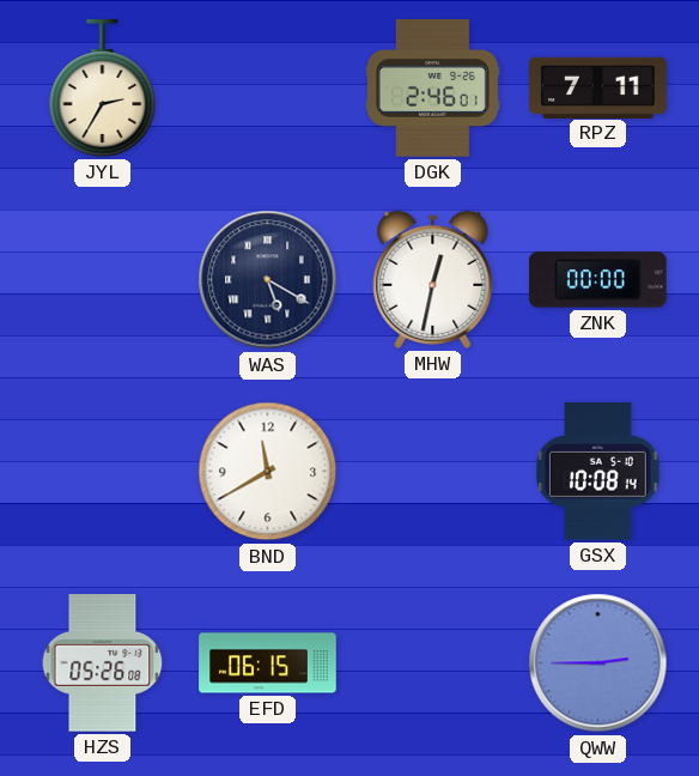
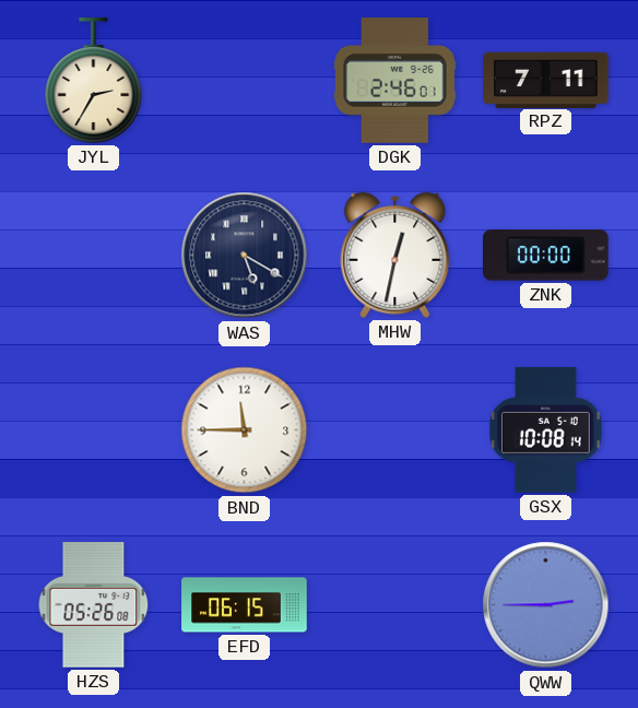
BND: 11:40 -> 11:45
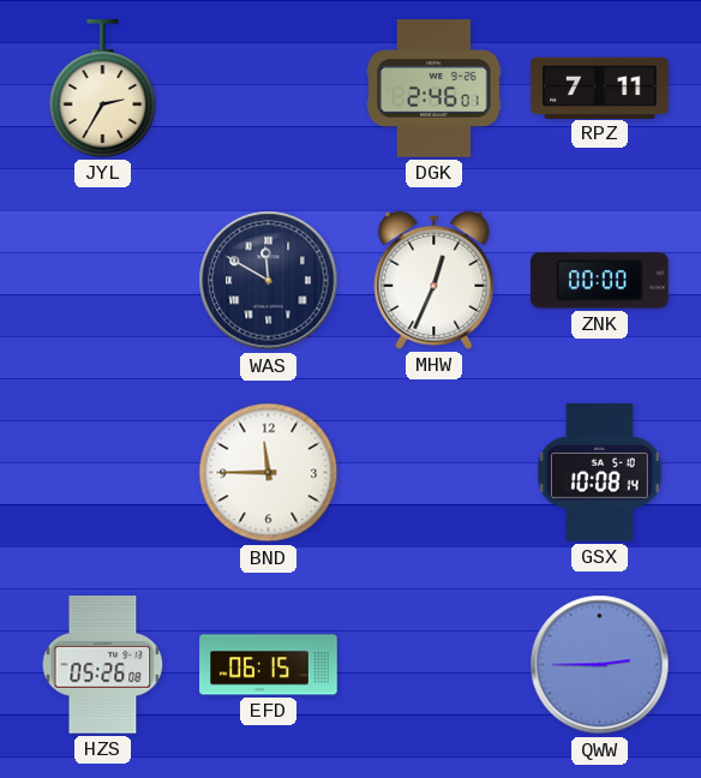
WAS: 5:20 -> 11:50
MHW: 12:32 -> 12:34
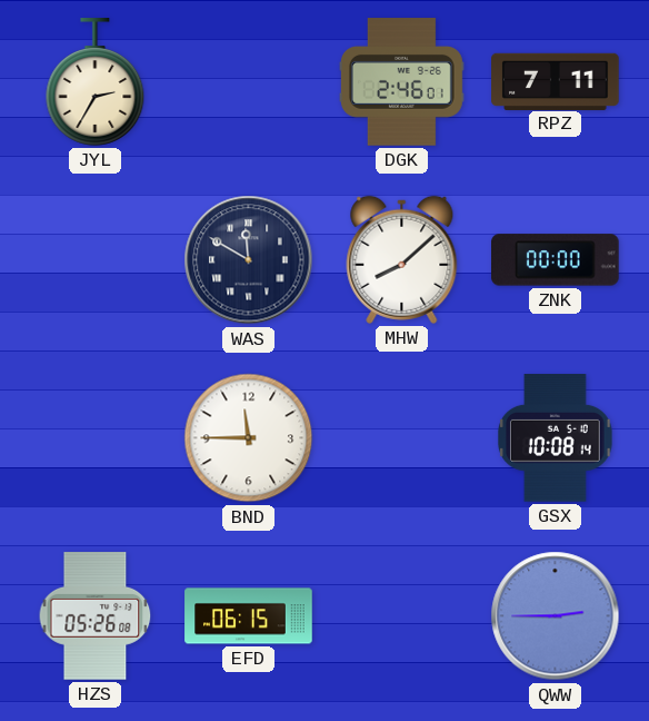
MHW: 12:34 -> 8:08
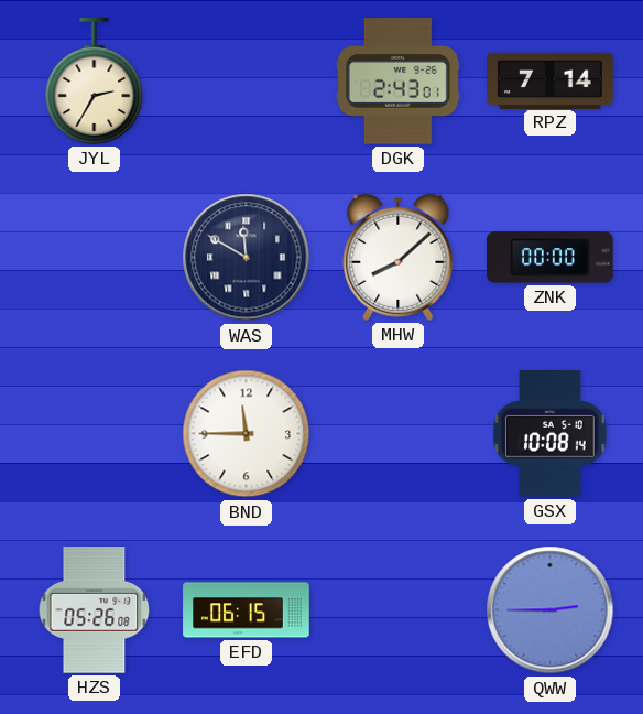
DGK: 2:46 -> 2:43
RPZ: 7:11 -> 7:14
